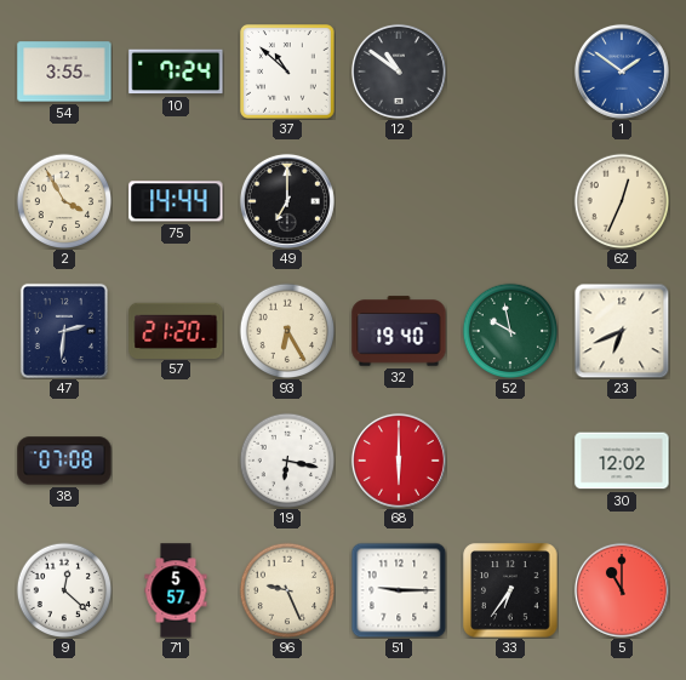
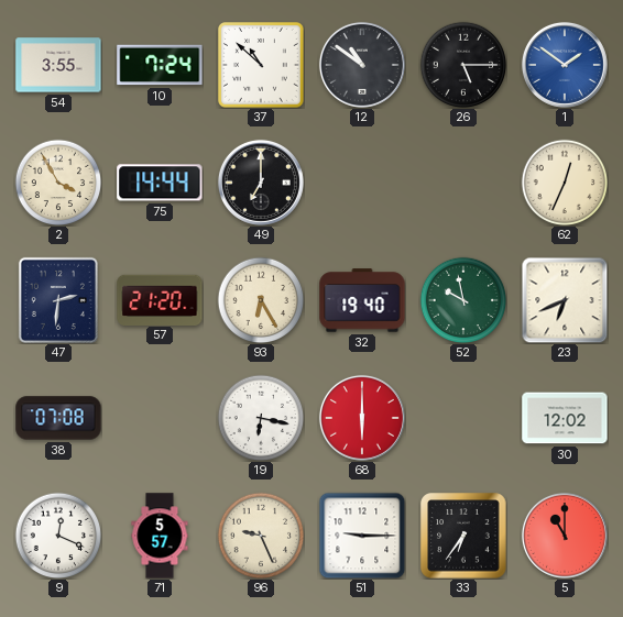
26: none -> 5:15
9: 12:22 -> 12:19
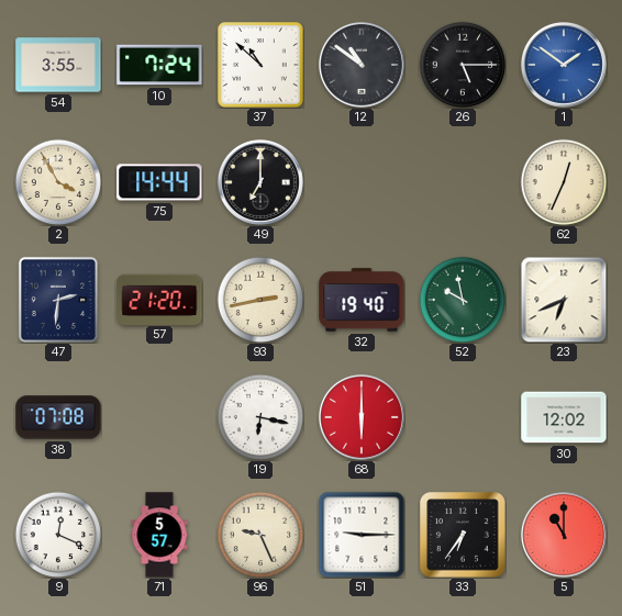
93: 6:25 -> 2:43
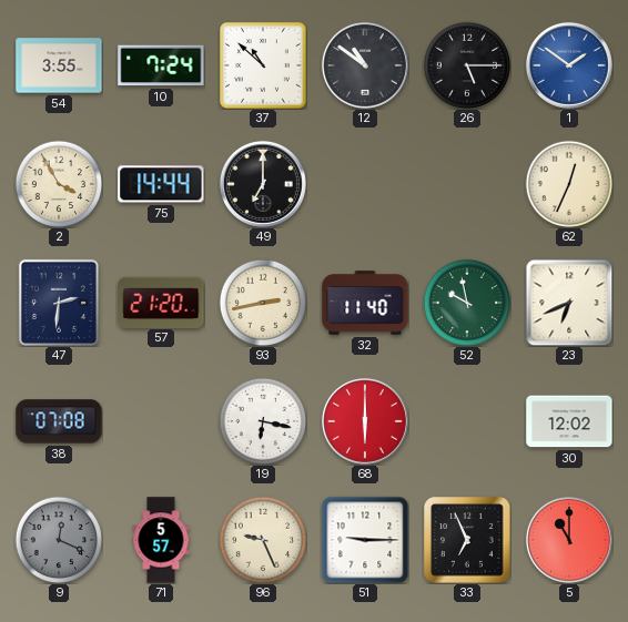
32: 19:40 -> 11:40
9 dial: white -> grey
33: 6:36 -> 6:56
